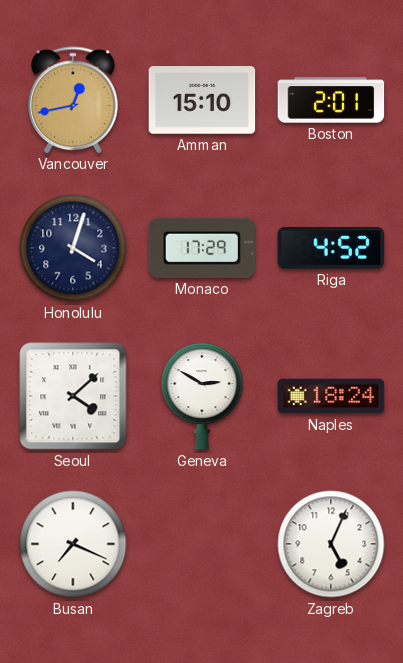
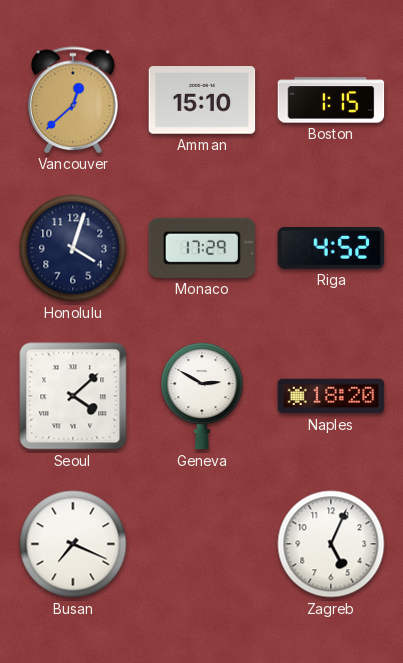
Vancouver: 12:43 -> 12:38
Boston: 2:01 -> 1:15
Naples: 18:24 -> 18:20
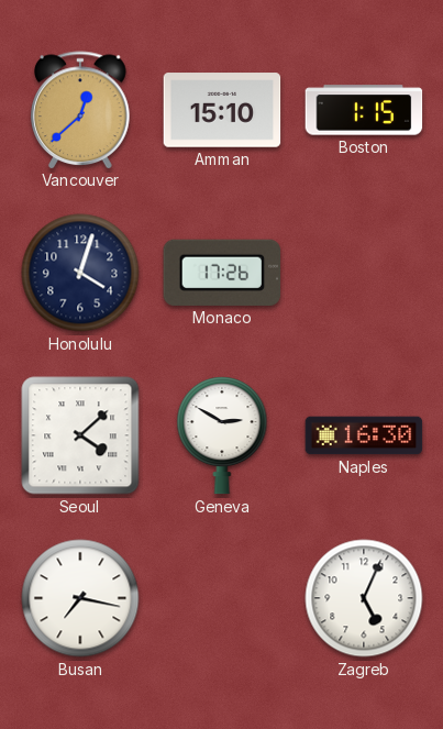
Monaco: 17:29 -> 17:26
Riga: 4:52 -> none
Naples: 18:20 -> 16:30
Busan: 7:19 -> 7:17
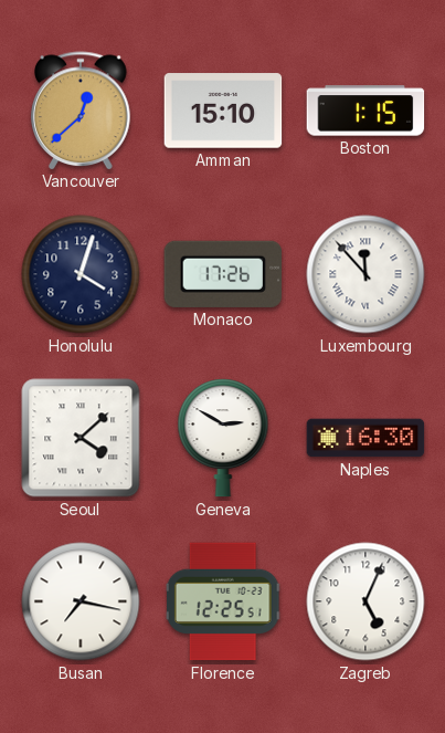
Luxembourg: none -> 11:53
Florence: none -> 12:25
